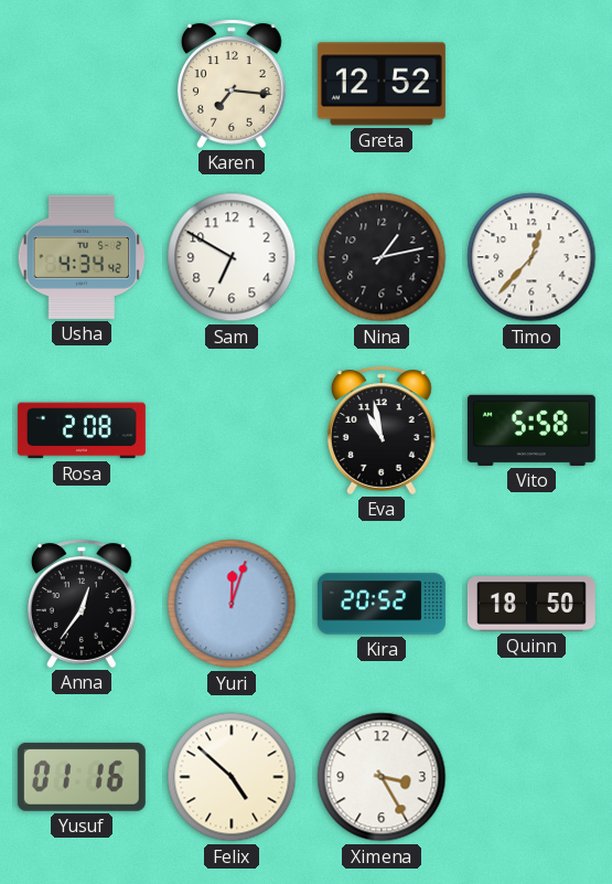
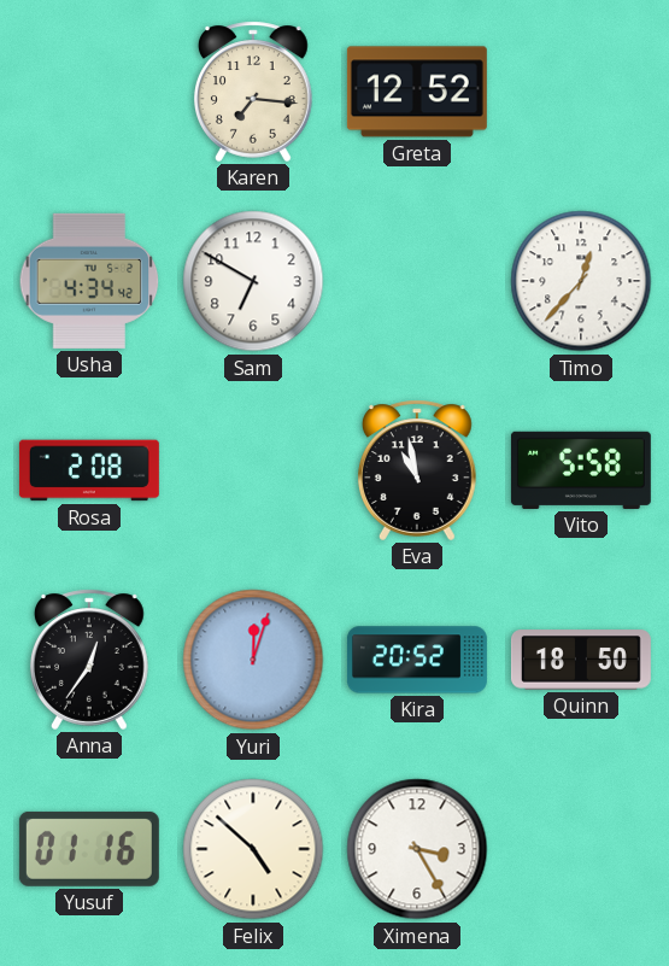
Nina: 1:13 -> none
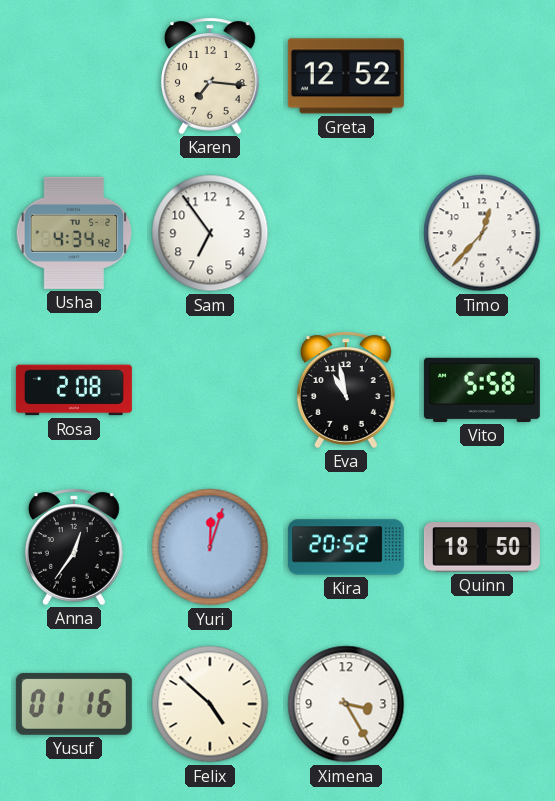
Sam: 6:50 -> 6:54
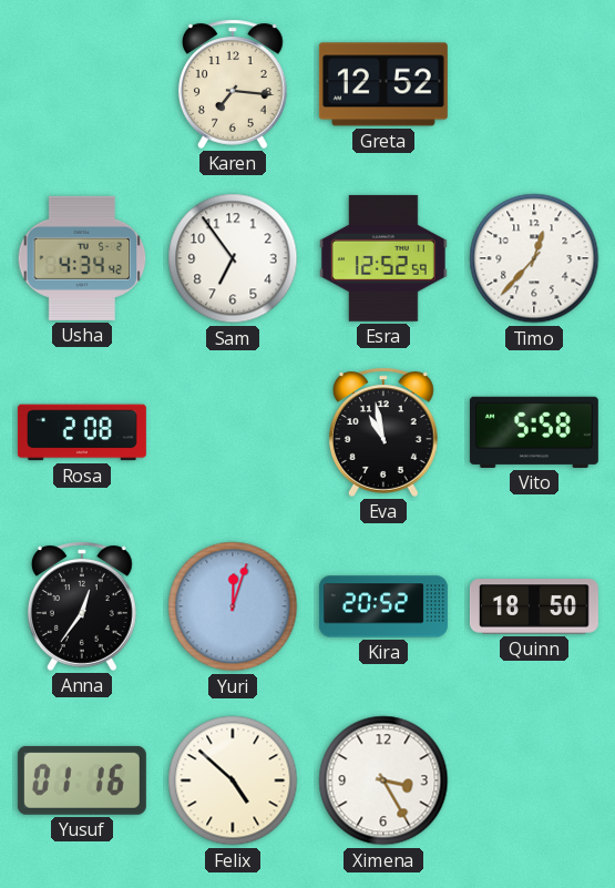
Esra: none -> 12:52
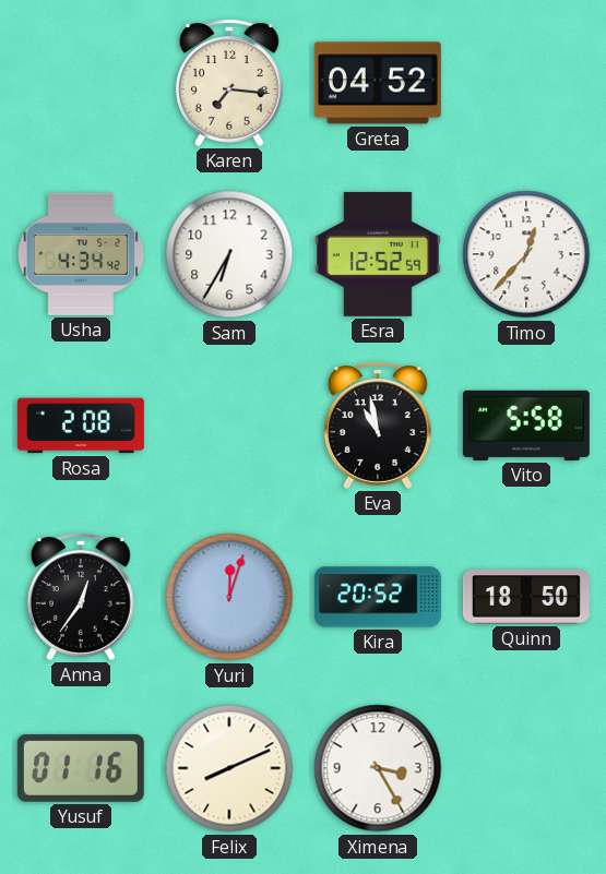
Greta: 12:52 -> 04:52
Sam: 6:54 -> 6:35
Felix: 4:52 -> 8:11
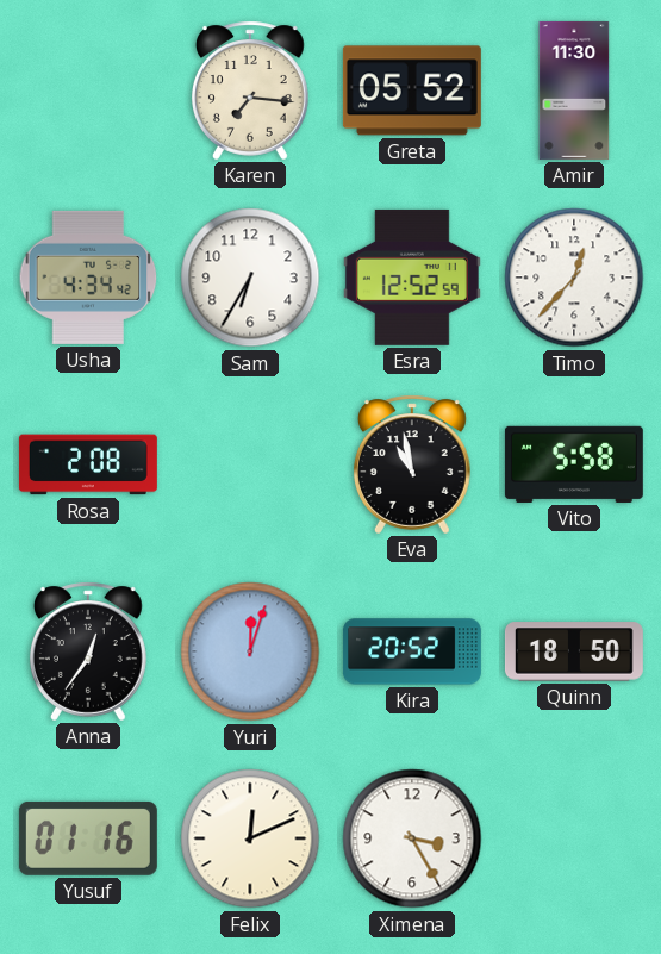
Greta: 04:52 -> 05:52
Amir: none -> 11:30
Felix: 8:11 -> 12:11
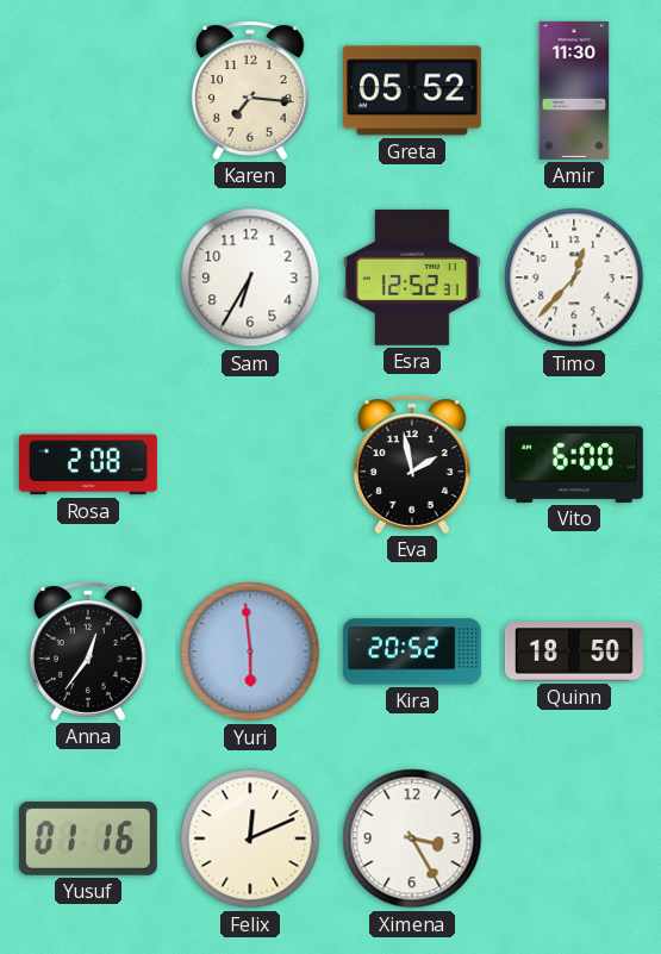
Usha: 4:34 -> none
Esra: 12:52:59 -> 12:52:31
Eva: 10:58 -> 1:58
Vito: 5:58 -> 6:00
Yuri: 12:03 -> 5:59
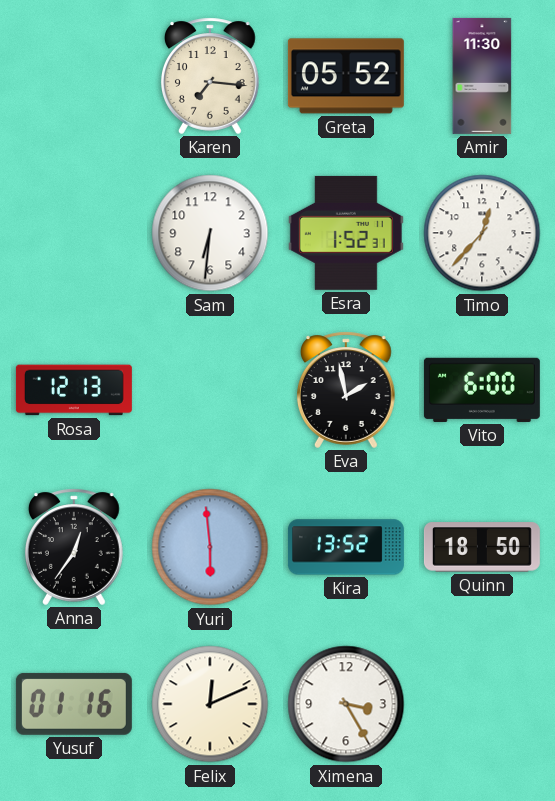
Sam: 6:35 -> 6:31
Esra: 12:52 -> 1:52
Rosa: 2:08 -> 12:13
Kira: 20:52 -> 13:52
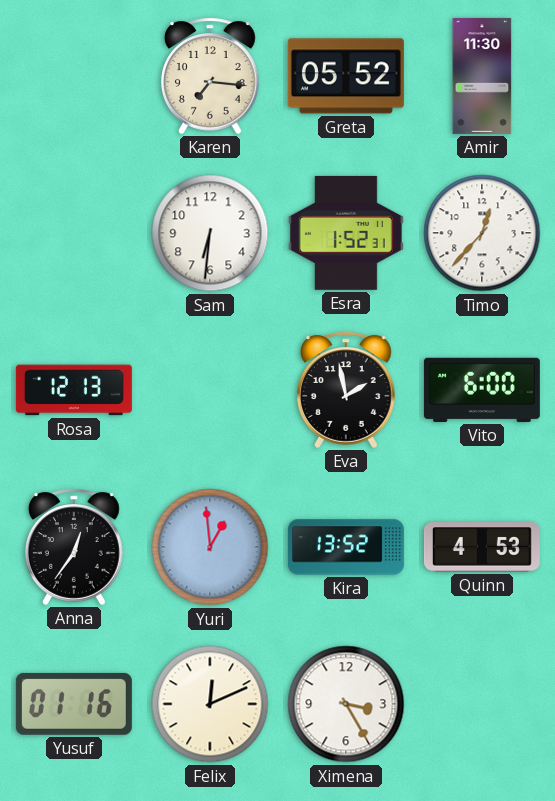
Yuri: 5:59 -> 12:59
Quinn: 18:50 -> 4:53
